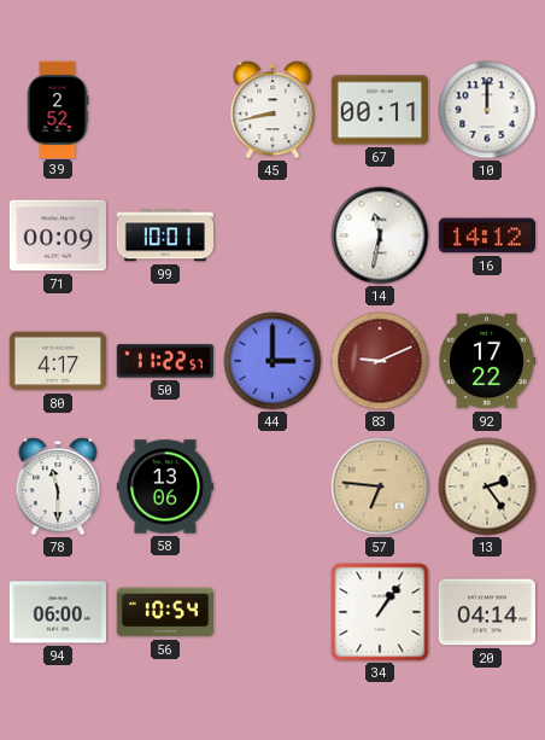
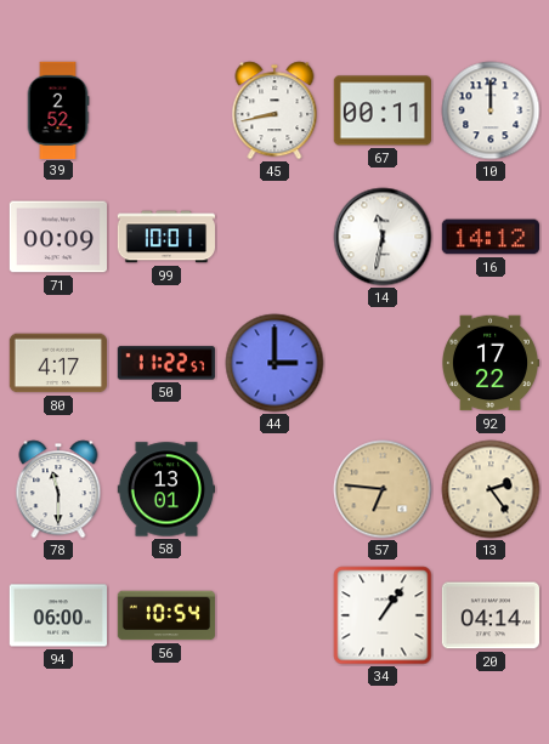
83: 9:11 -> none
58: 13:06 -> 13:01
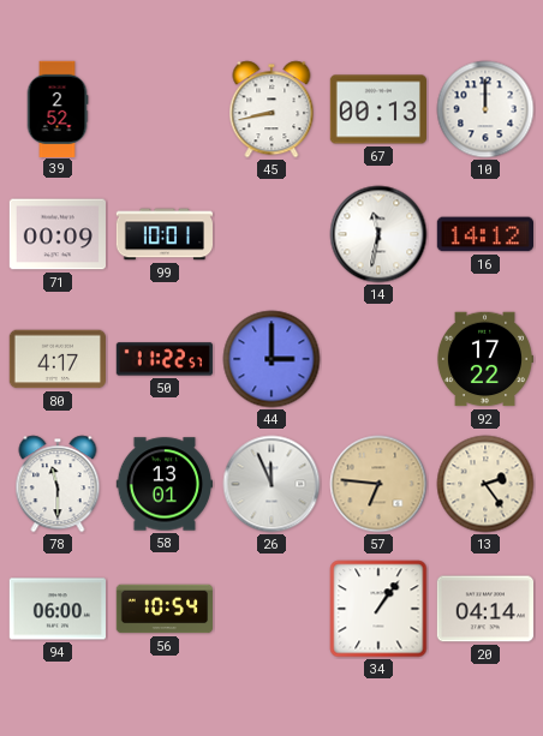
67: 00:11 -> 00:13
26: none -> 11:56
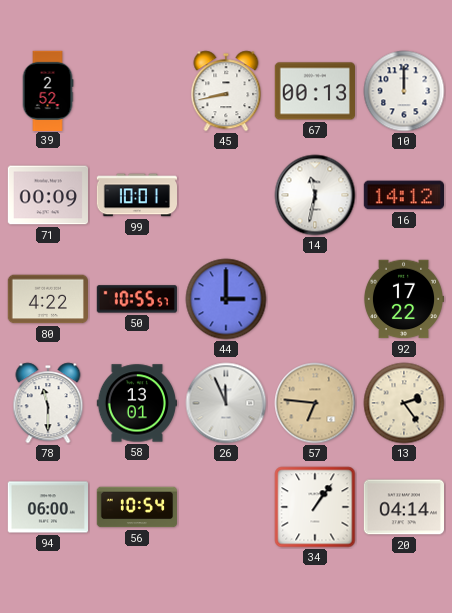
80: 4:17 -> 4:22
50: 11:22 -> 10:55
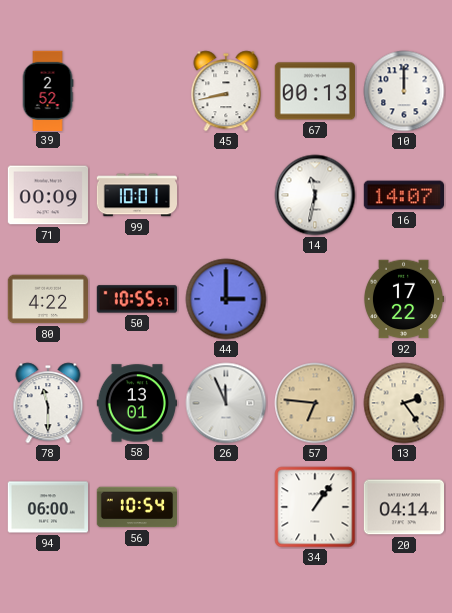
16: 14:12 -> 14:07
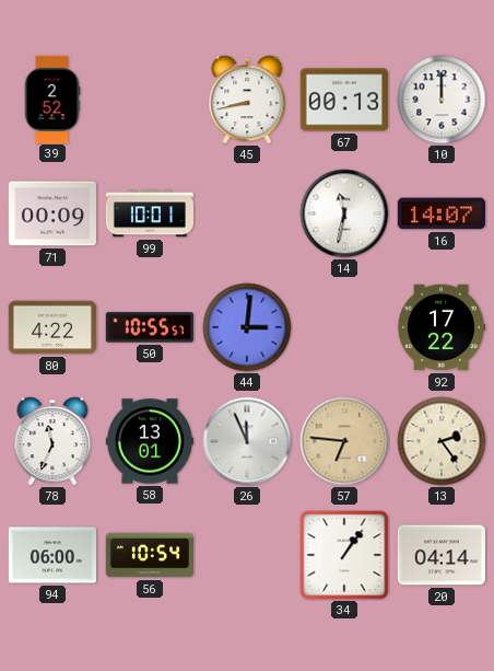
44: 3:00 -> 3:01
78: 11:30 -> 11:34
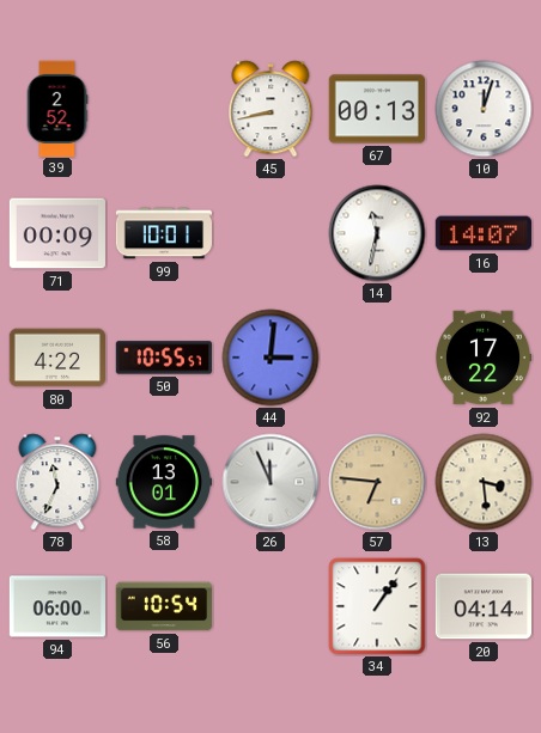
10: 12:00 -> 12:03
13: 2:24 -> 3:29
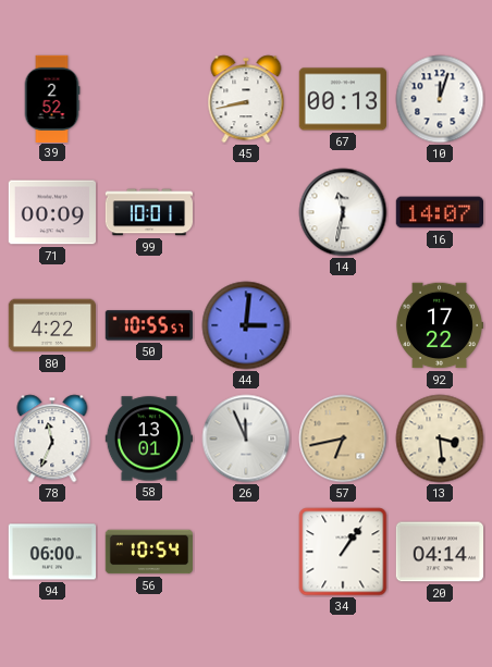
57: 6:46 -> 6:43
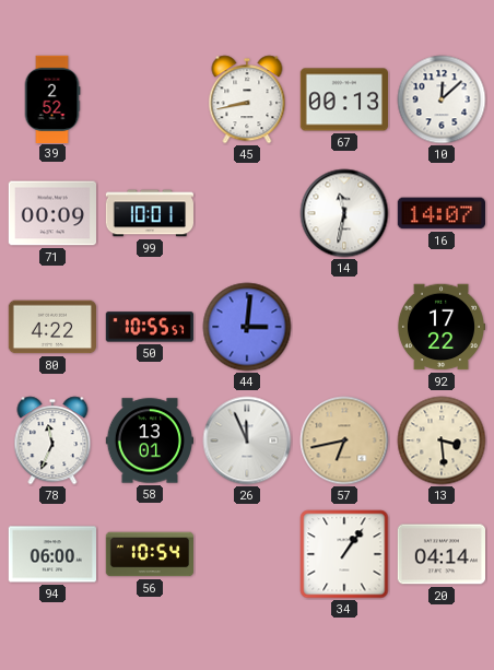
10: 12:03 -> 12:08
